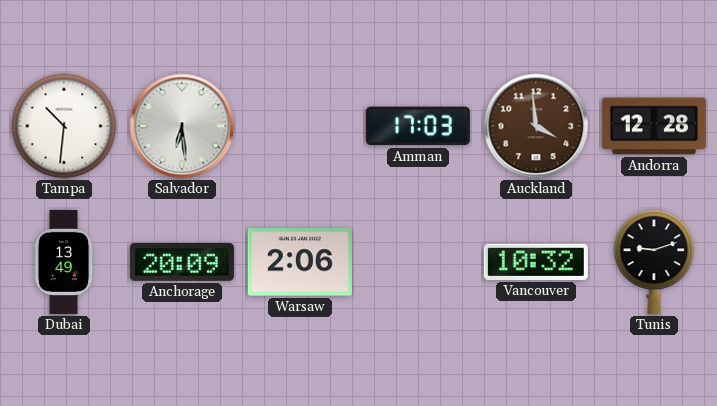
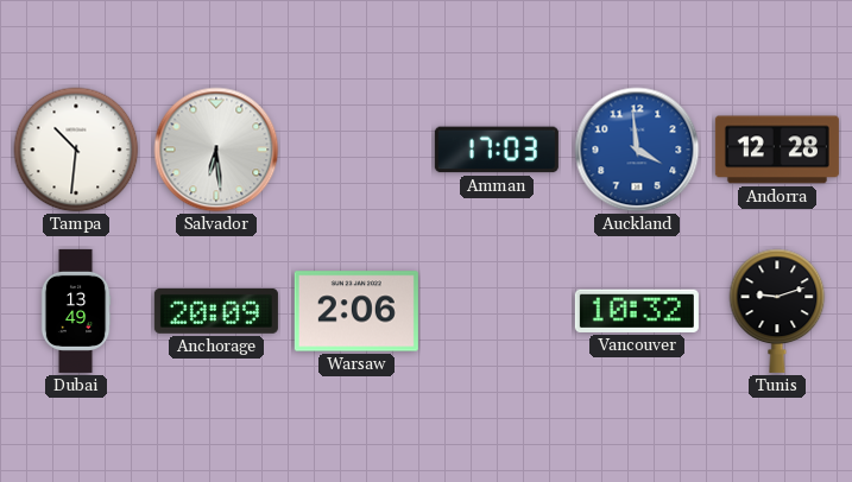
Auckland dial: brown -> blue
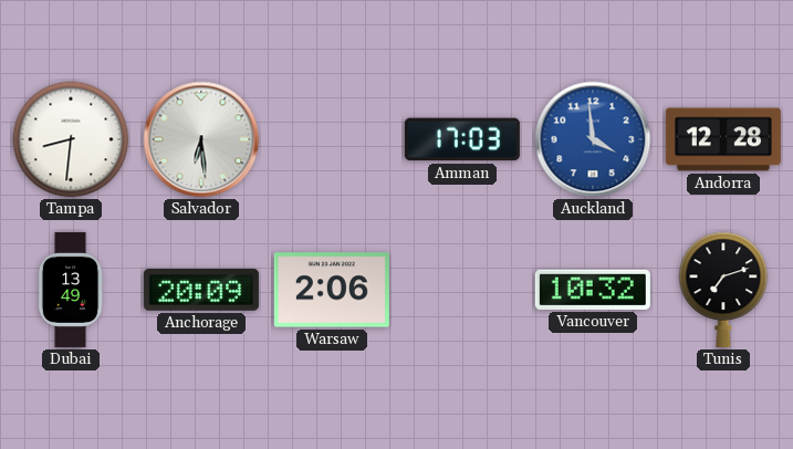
Tampa: 10:31 -> 8:31
Tunis: 9:12 -> 7:12
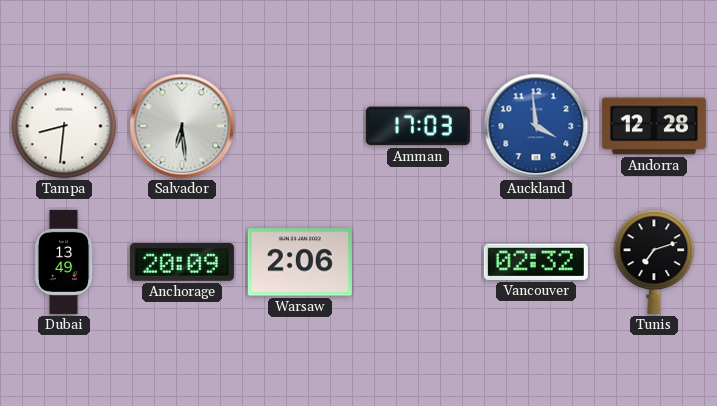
Vancouver: 10:32 -> 02:32
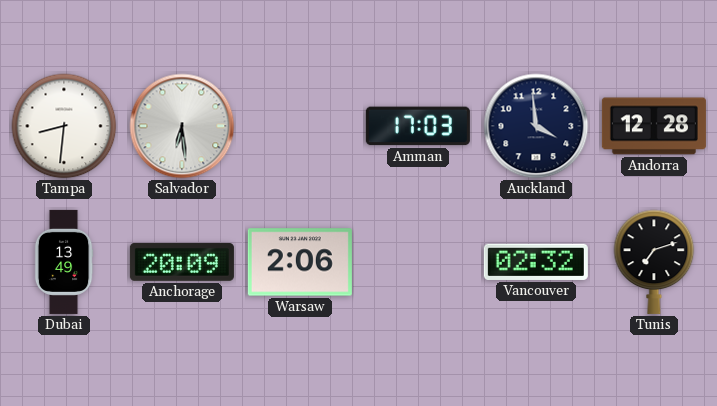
Auckland dial: blue -> navy
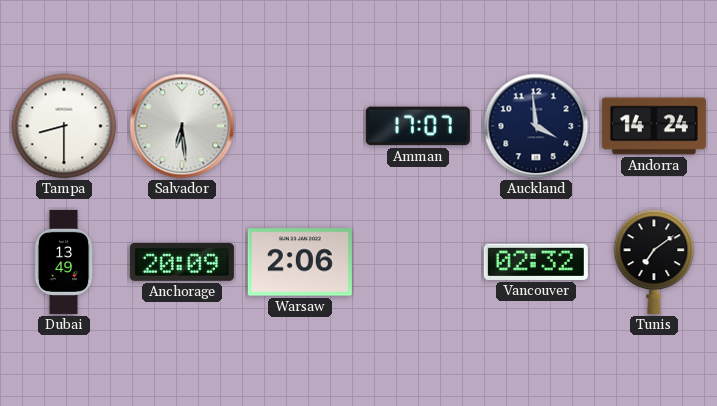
Tampa: 8:31 -> 8:30
Amman: 17:03 -> 17:07
Andorra: 12:28 -> 14:24
Tunis: 7:12 -> 7:09
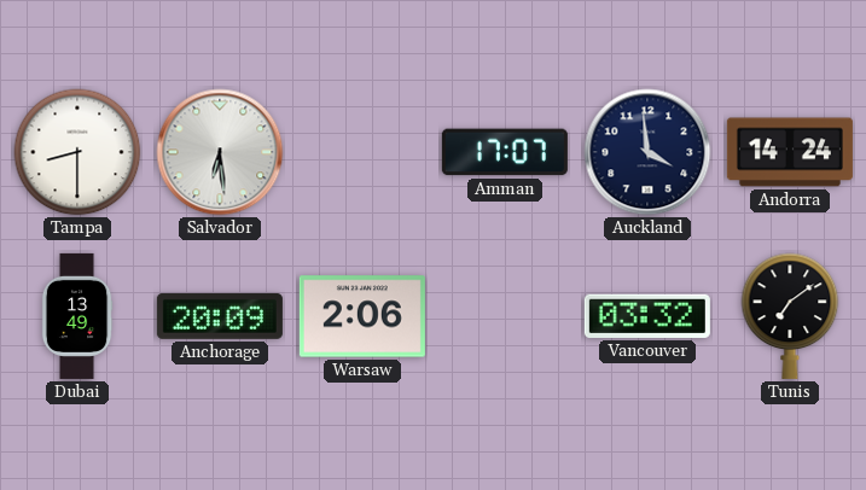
Vancouver: 02:32 -> 03:32
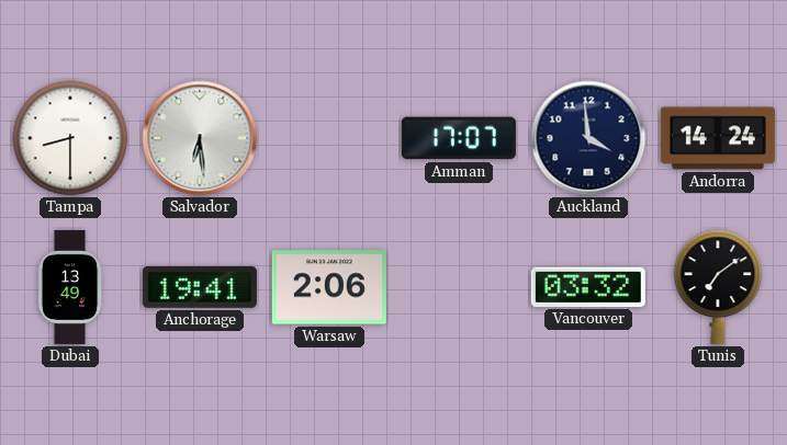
Anchorage: 20:09 -> 19:41
